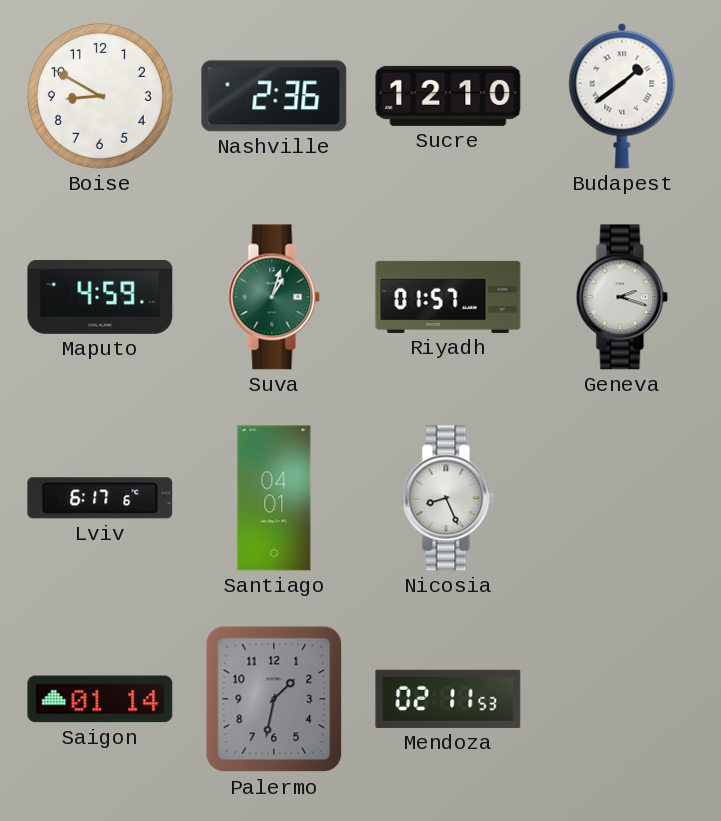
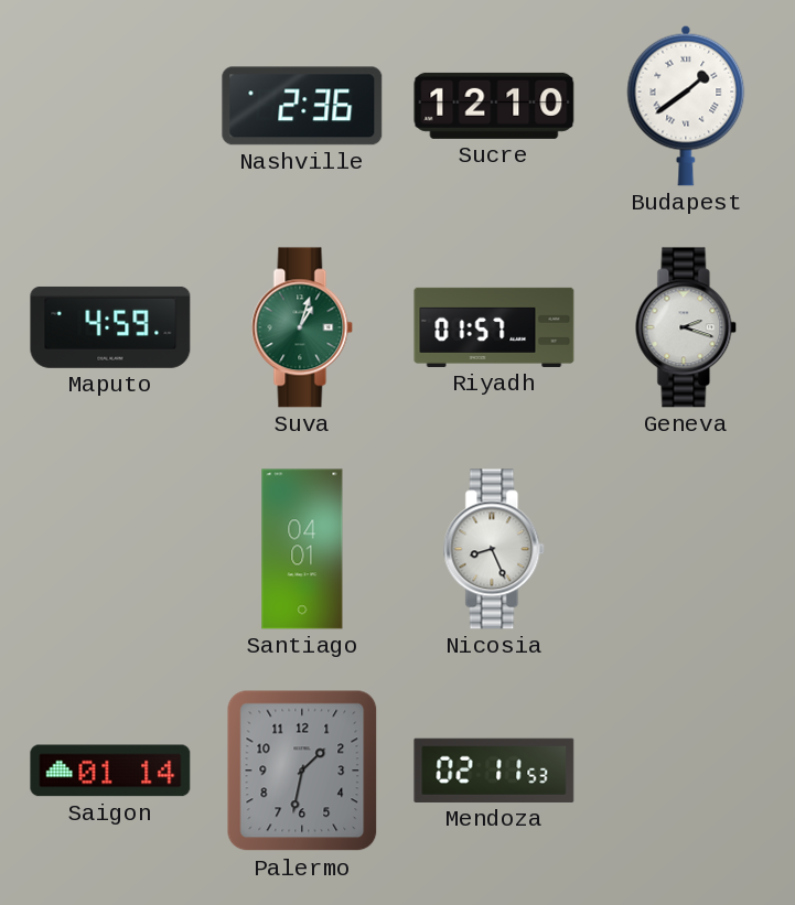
Boise: 8:50 -> none
Lviv: 6:17 -> none
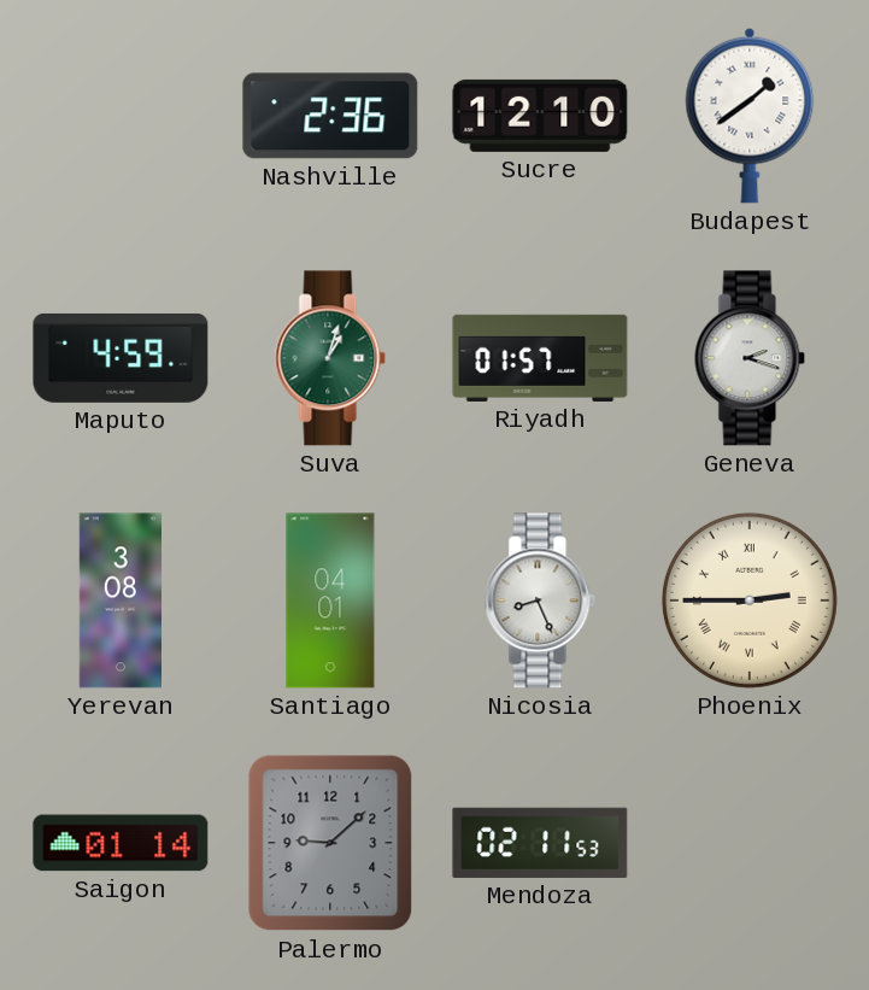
Yerevan: none -> 3:08
Phoenix: none -> 2:45
Palermo: 1:32 -> 9:08
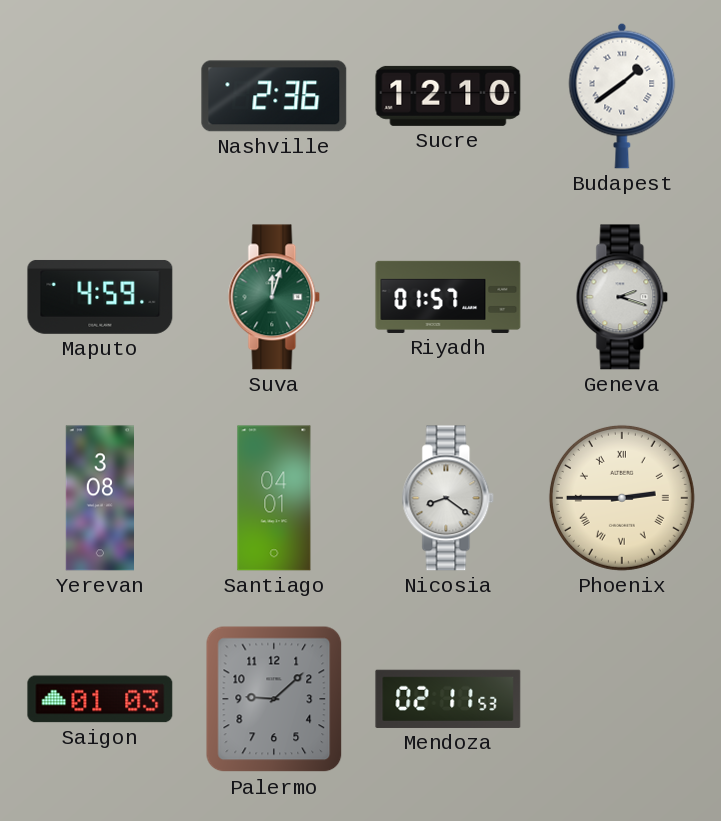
Suva: 1:03 -> 12:03
Nicosia: 8:26 -> 8:21
Saigon: 01:14 -> 01:03
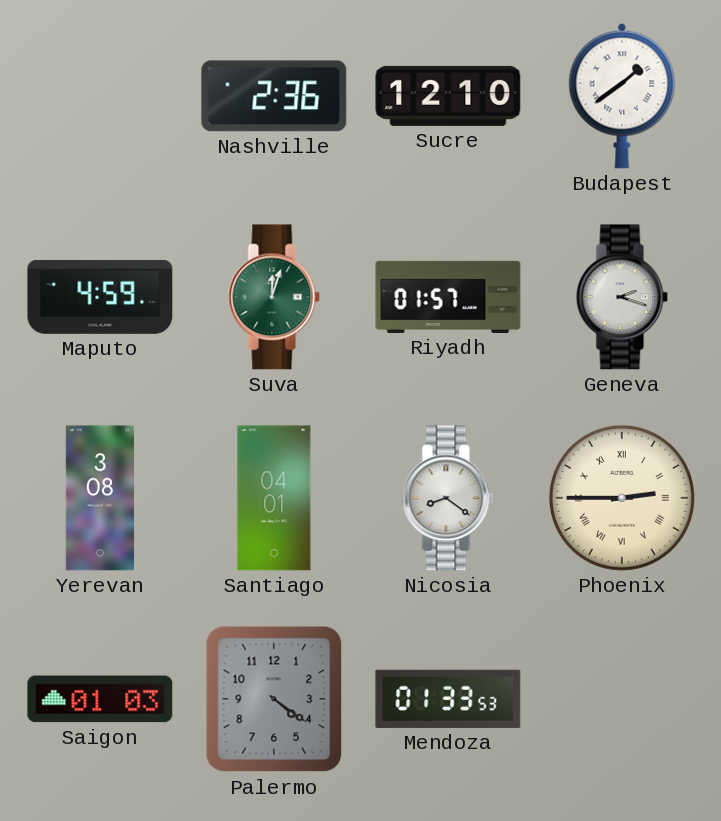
Palermo: 9:08 -> 4:21
Mendoza: 02:11 -> 01:33
